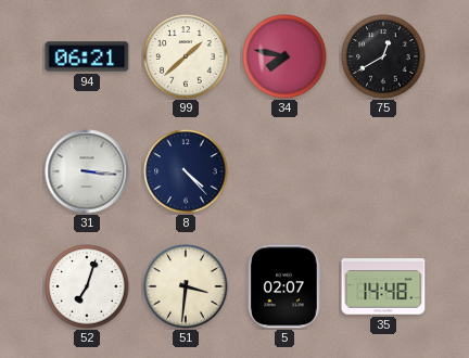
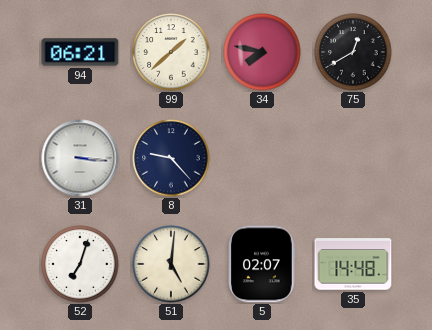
8: 4:23 -> 9:23
51: 3:31 -> 5:01
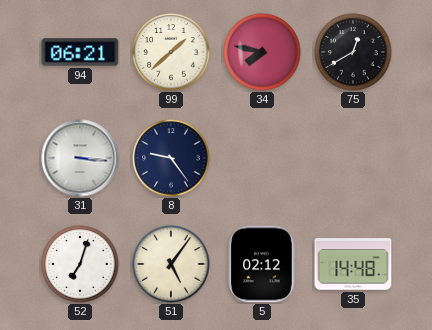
8: 9:23 -> 9:24
51: 5:01 -> 5:06
5: 02:07 -> 02:12
